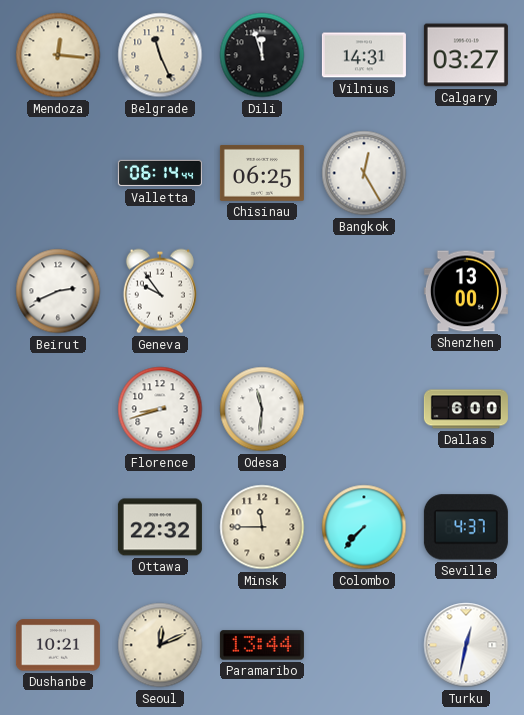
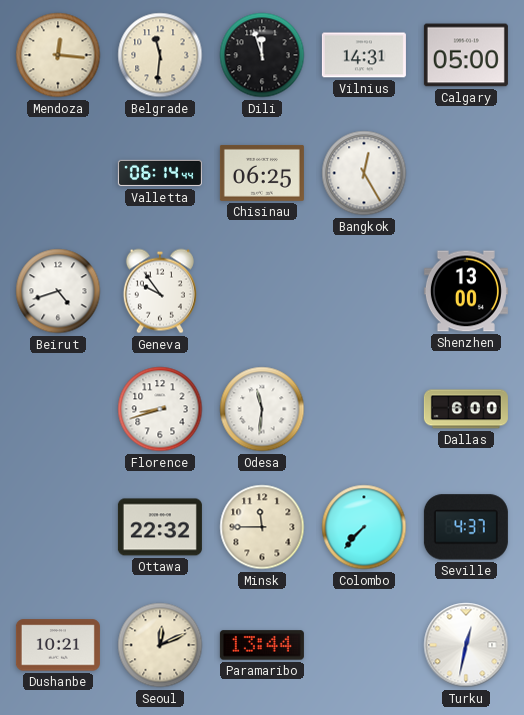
Belgrade: 11:26 -> 11:31
Calgary: 03:27 -> 05:00
Beirut: 2:41 -> 4:42
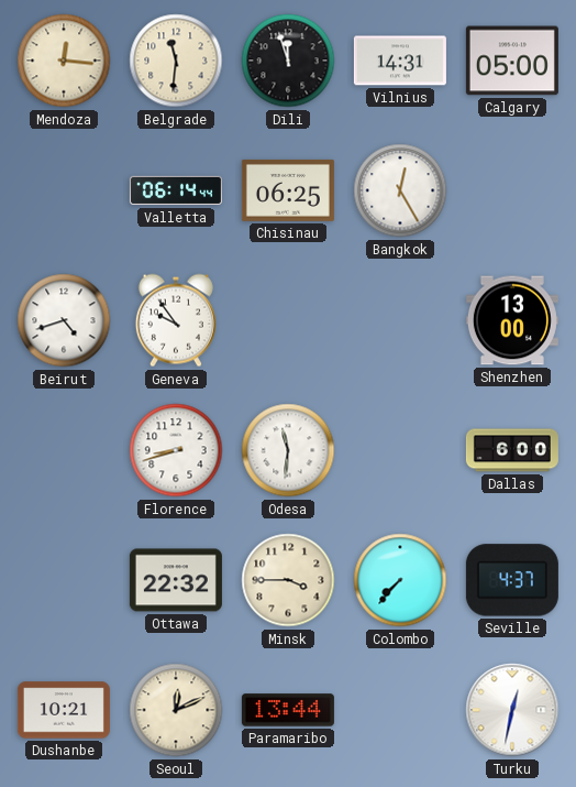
Minsk: 11:45 -> 3:45
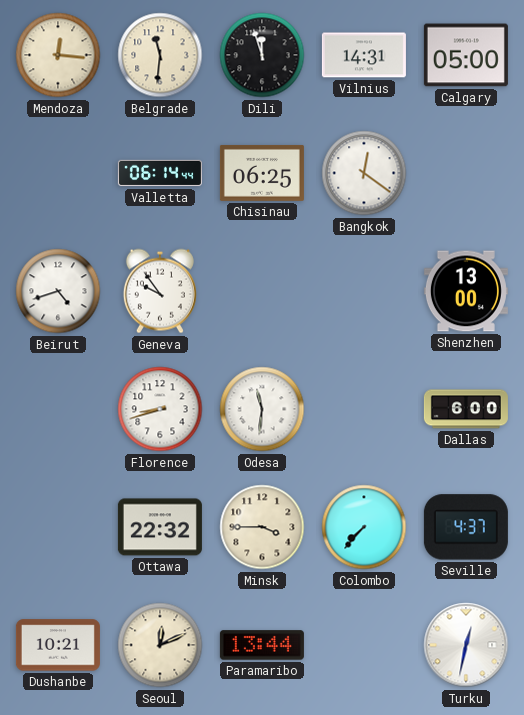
Bangkok: 12:25 -> 12:21
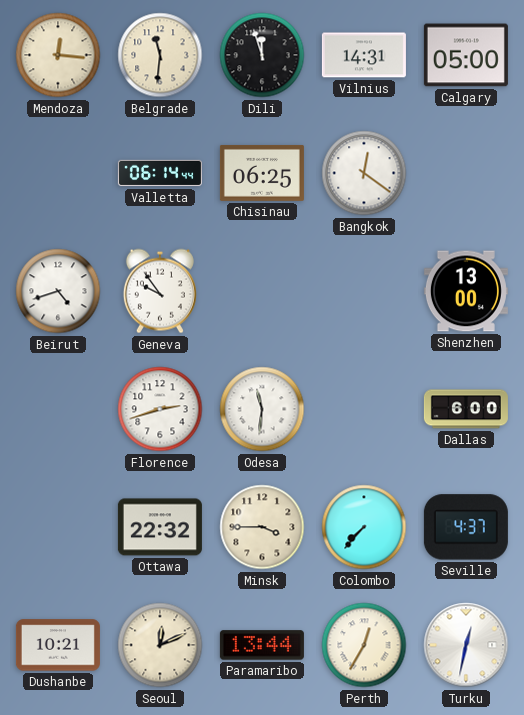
Florence: 8:42 -> 2:42
Perth: none -> 12:35
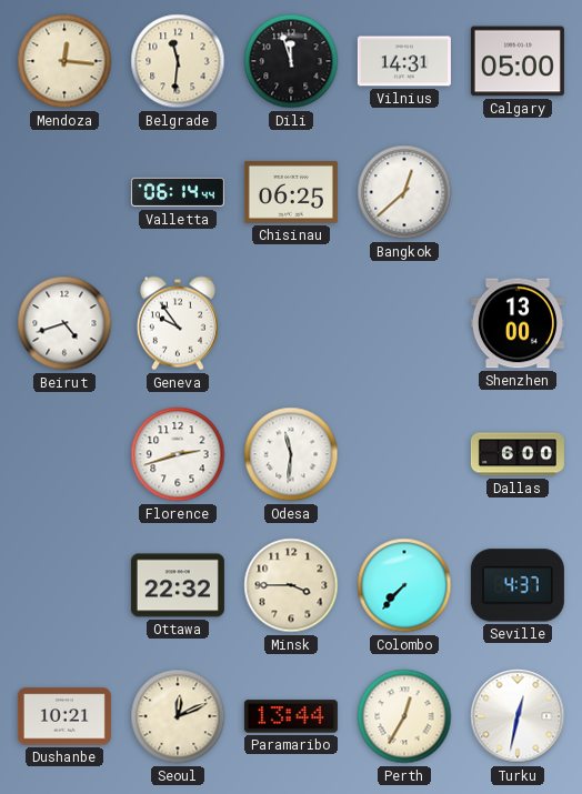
Bangkok: 12:21 -> 12:38
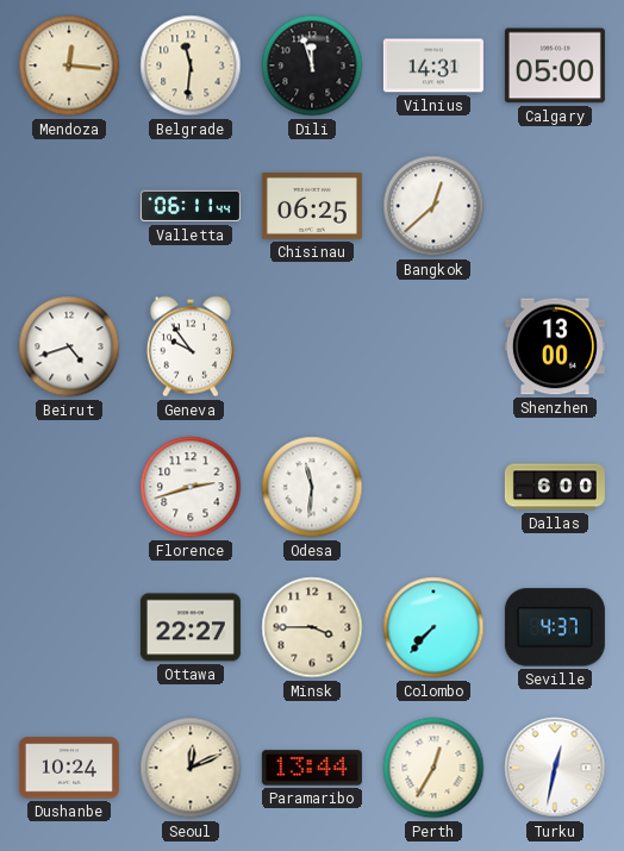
Valletta: 06:14 -> 06:11
Ottawa: 22:32 -> 22:27
Dushanbe: 10:21 -> 10:24
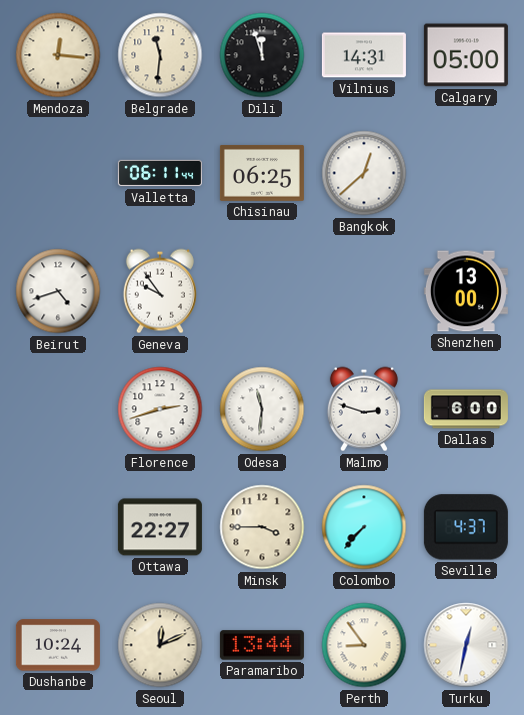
Malmo: none -> 2:48
Perth: 12:35 -> 8:54
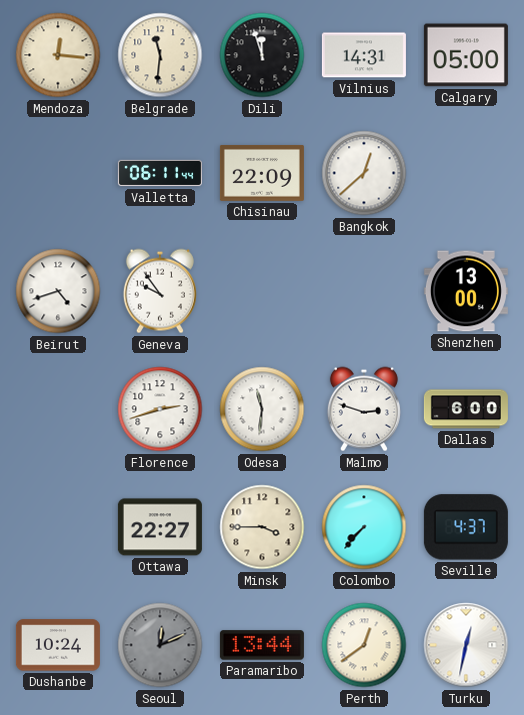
Chisinau: 06:25 -> 22:09
Seoul dial: cream -> grey
Perth: 8:54 -> 12:39
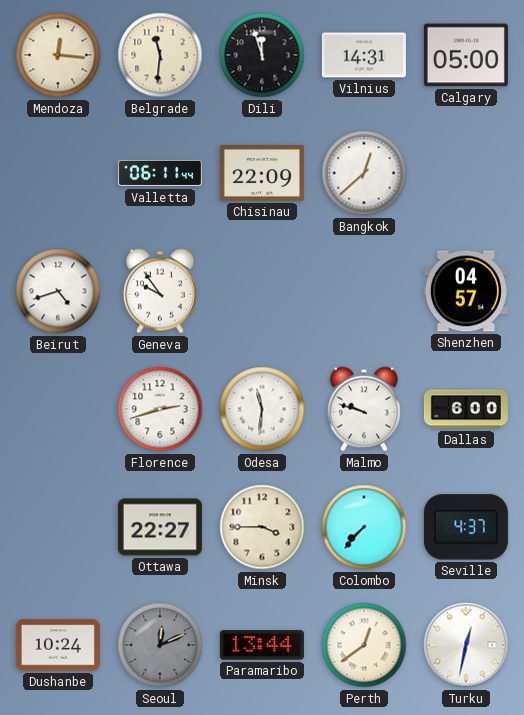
Shenzhen: 13:00 -> 04:57
Malmo: 2:48 -> 9:48
